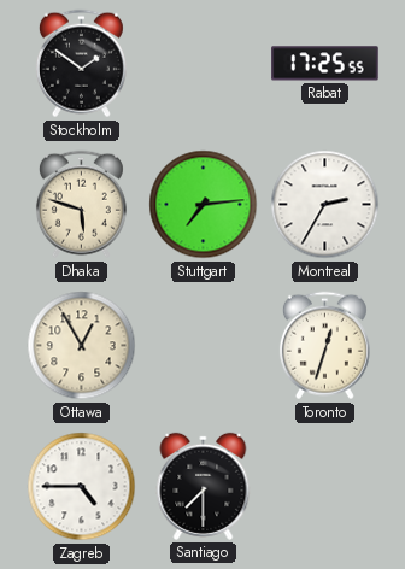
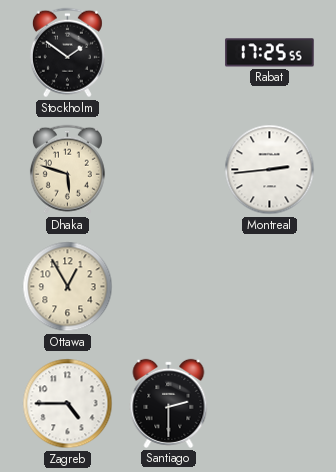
Stuttgart: 7:14 -> none
Montreal: 2:35 -> 2:44
Toronto: 12:33 -> none
Santiago: 7:30 -> 2:30
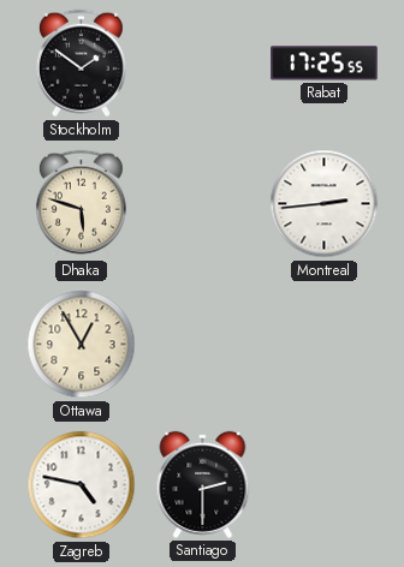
Zagreb: 4:45 -> 4:47
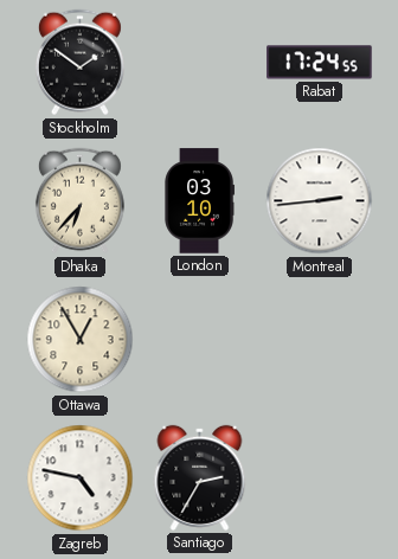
Rabat: 17:25 -> 17:24
Dhaka: 5:48 -> 6:37
London: none -> 03:10
Santiago: 2:30 -> 2:35
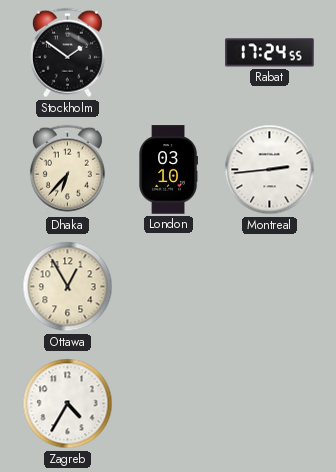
Zagreb: 4:47 -> 4:35
Santiago: 2:35 -> none
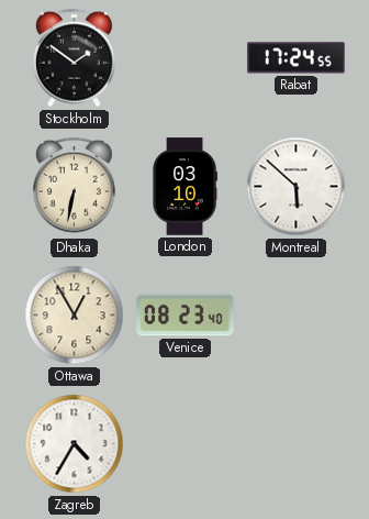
Dhaka: 6:37 -> 6:32
Montreal: 2:44 -> 5:52
Venice: none -> 08:23
